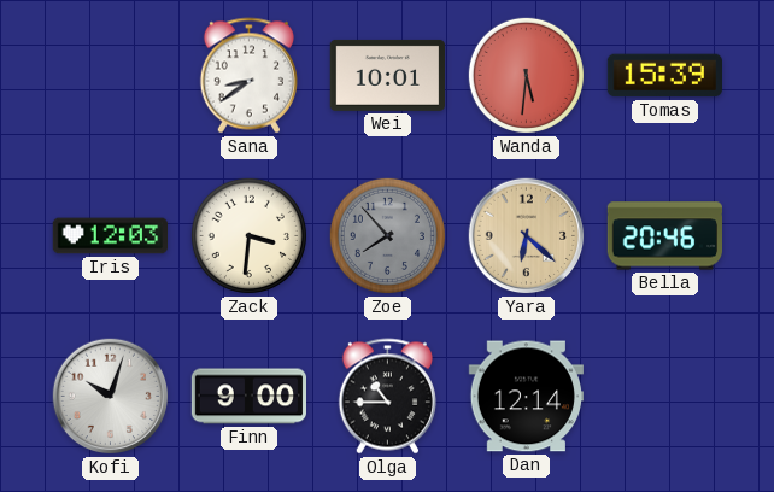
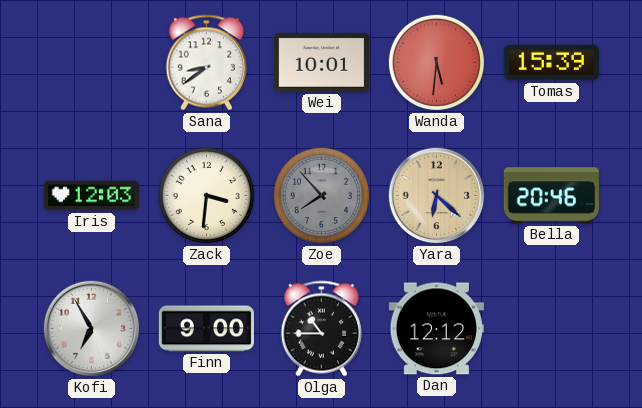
Kofi: 10:03 -> 6:55
Dan: 12:14 -> 12:12
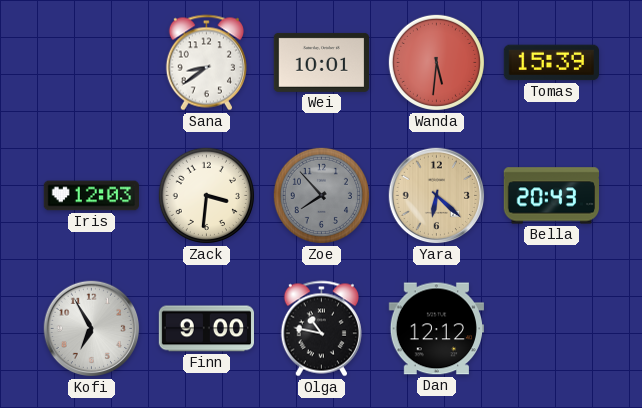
Bella: 20:46 -> 20:43
Olga: 10:45 -> 10:47
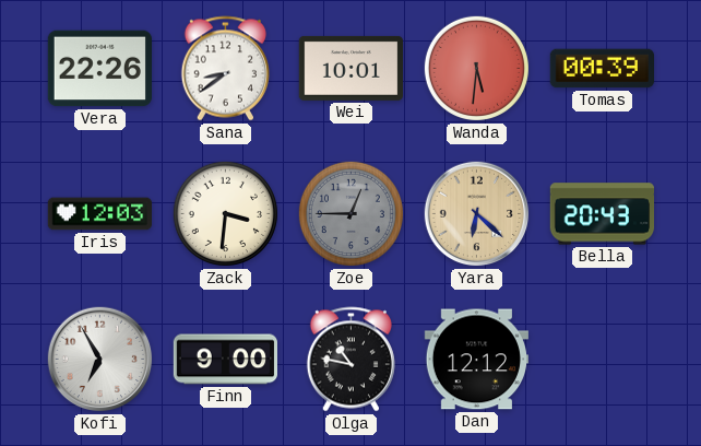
Vera: none -> 22:26
Tomas: 15:39 -> 00:39
Zoe: 7:53 -> 12:45
